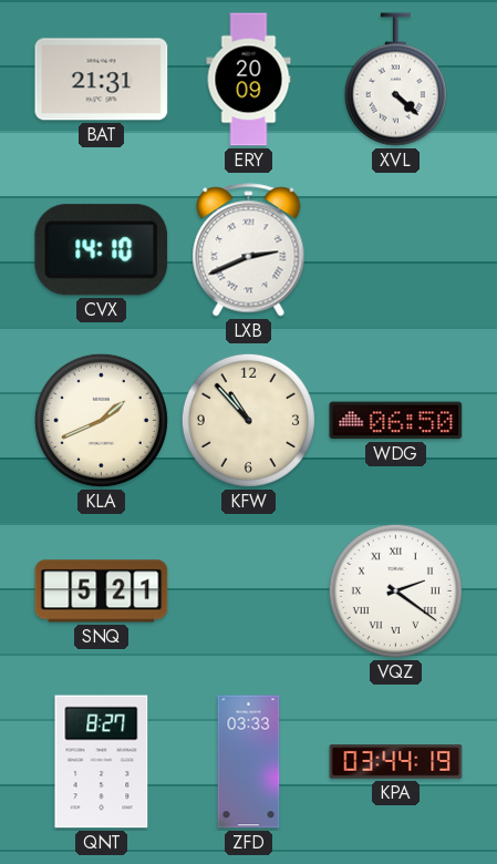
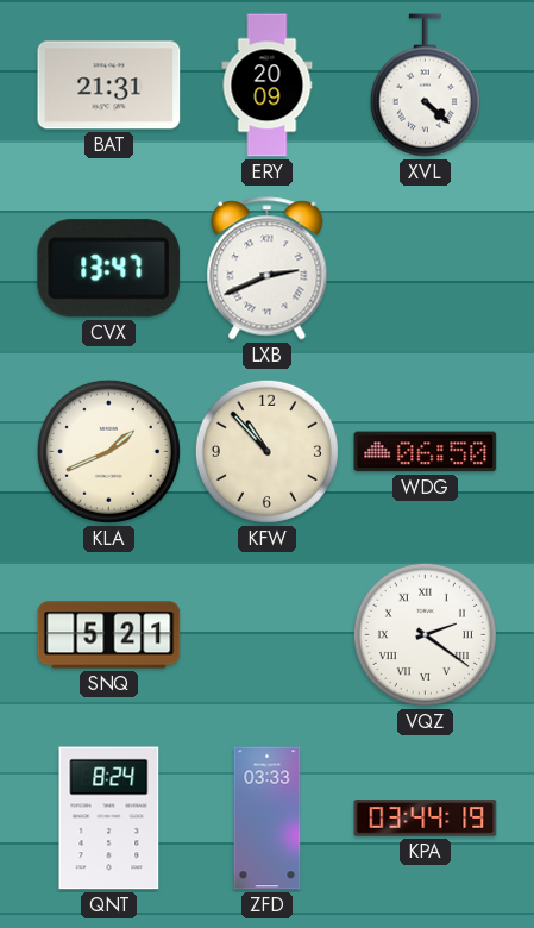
CVX: 14:10 -> 13:47
QNT: 8:27 -> 8:24
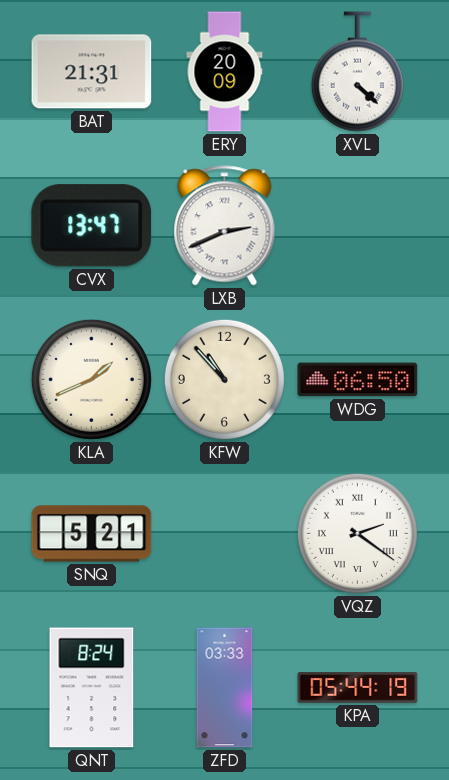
KPA: 03:44 -> 05:44
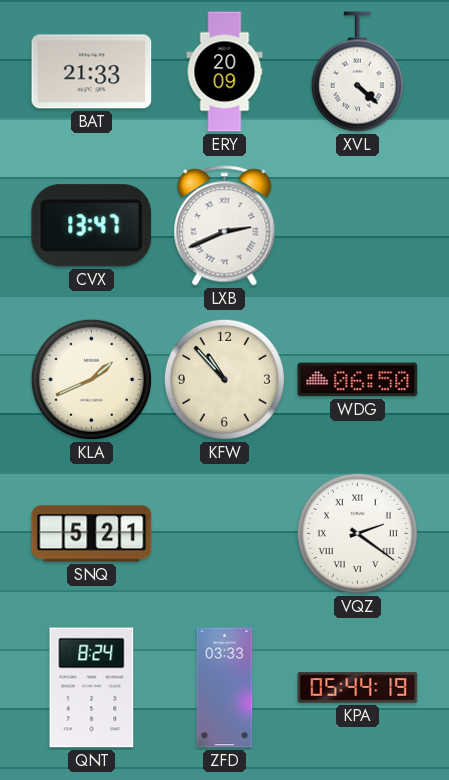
BAT: 21:31 -> 21:33
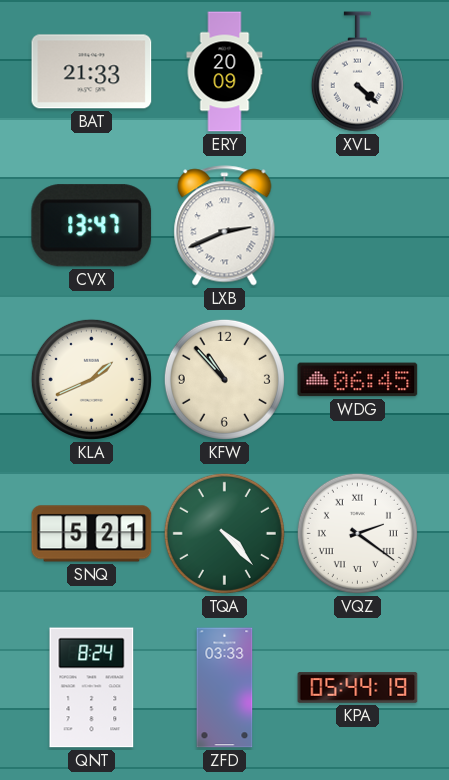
WDG: 06:50 -> 06:45
TQA: none -> 4:23
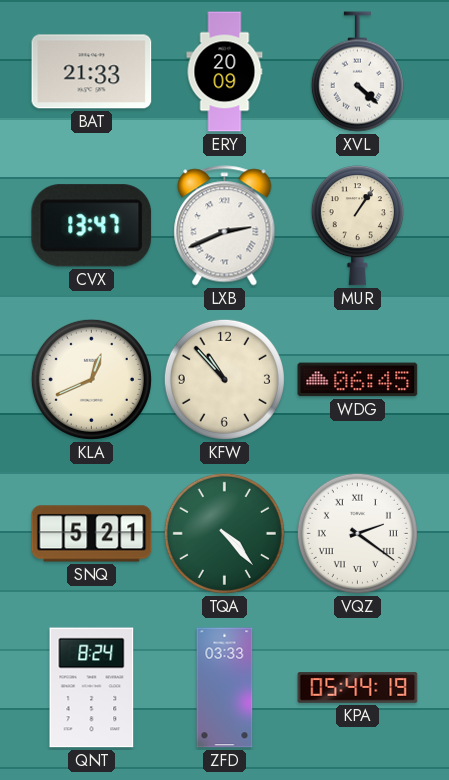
MUR: none -> 1:06
KLA: 1:41 -> 12:41
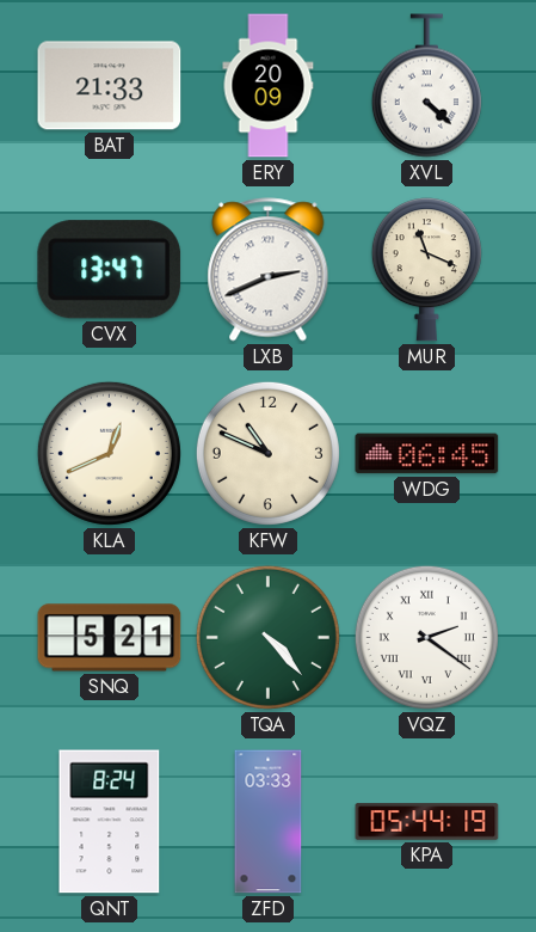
MUR: 1:06 -> 11:19
KFW: 10:53 -> 10:49
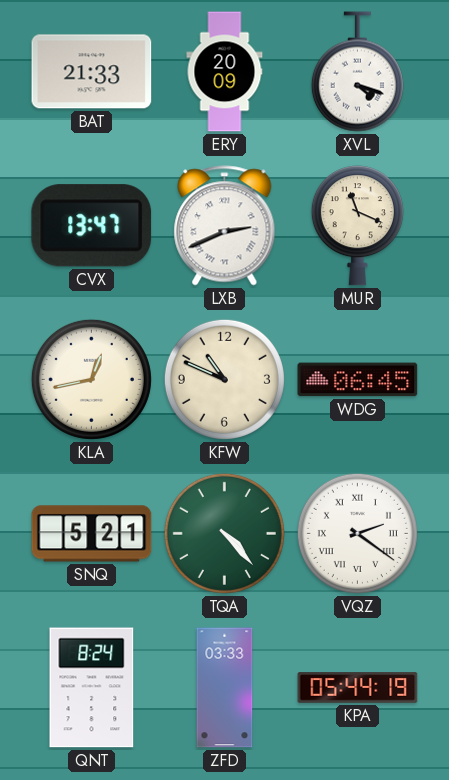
XVL: 4:22 -> 4:18
KLA: 12:41 -> 12:43
